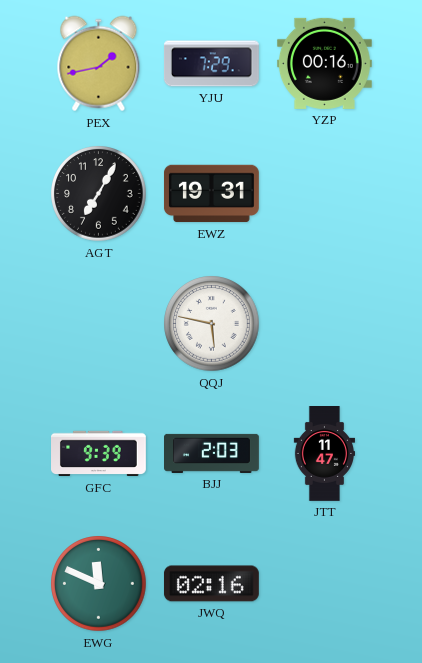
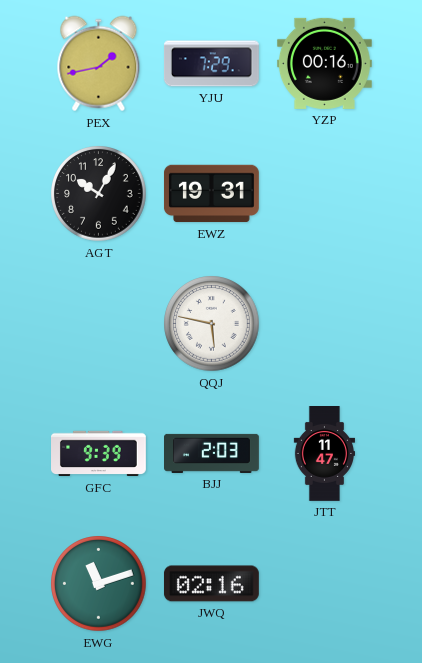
AGT: 7:05 -> 10:05
EWG: 11:49 -> 11:12
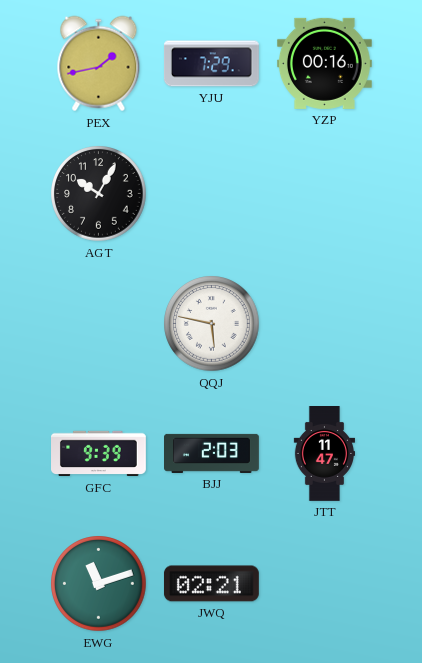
EWZ: 19:31 -> none
JWQ: 02:16 -> 02:21
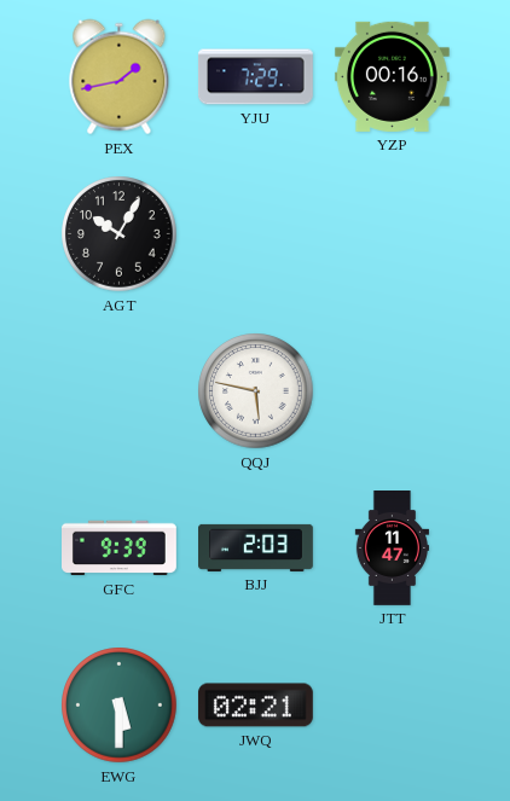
EWG: 11:12 -> 5:30
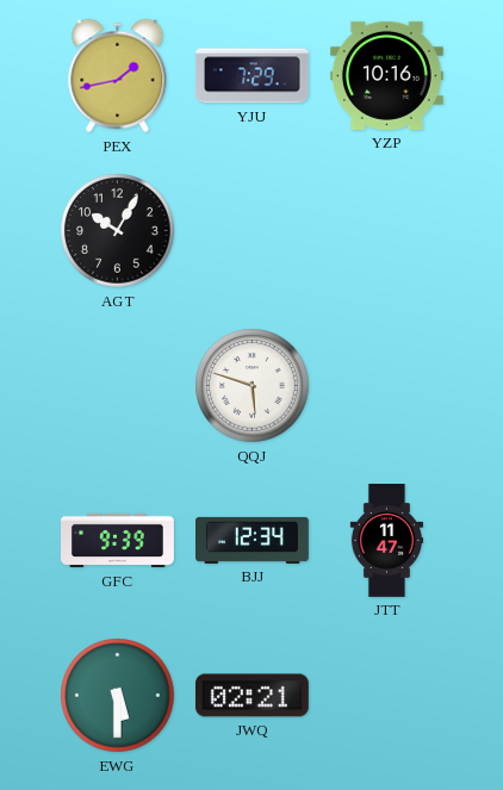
YZP: 00:16 -> 10:16
QQJ: 5:47 -> 5:48
BJJ: 2:03 -> 12:34
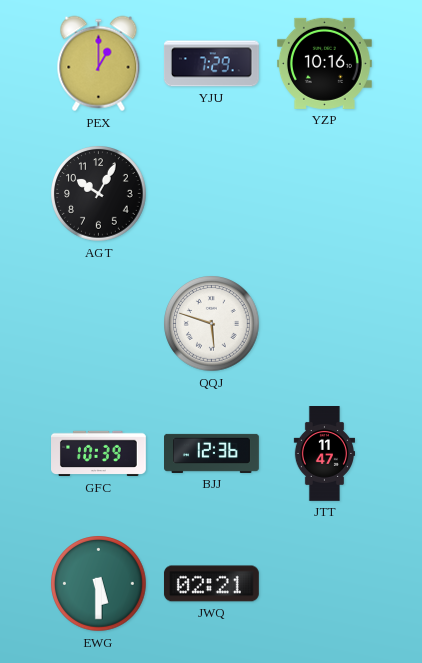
PEX: 1:43 -> 1:00
GFC: 9:39 -> 10:39
BJJ: 12:34 -> 12:36
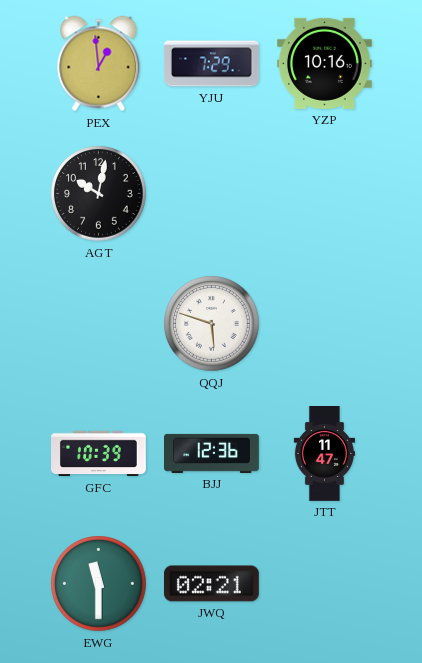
PEX: 1:00 -> 12:59
AGT: 10:05 -> 10:02
EWG: 5:30 -> 11:30
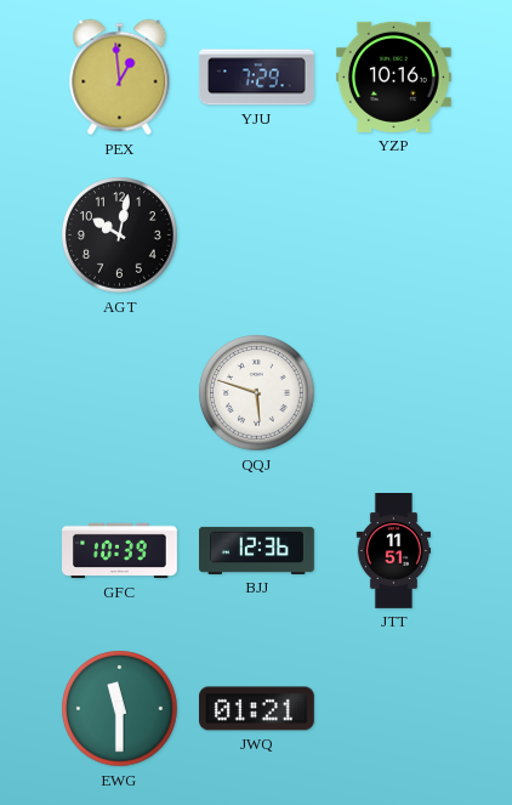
JTT: 11:47 -> 11:51
JWQ: 02:21 -> 01:21
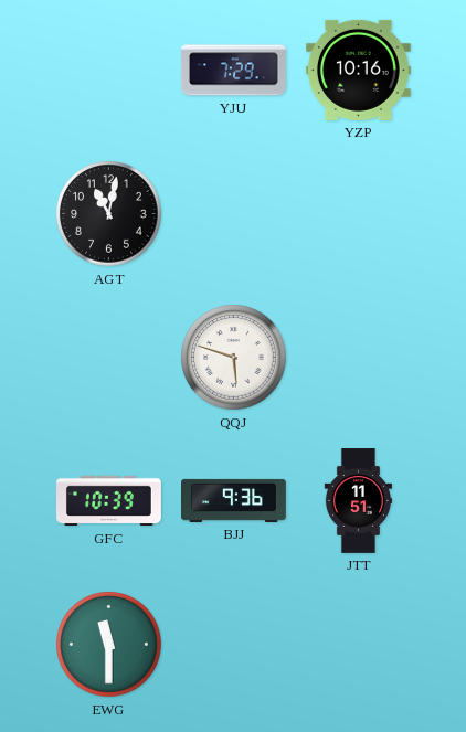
PEX: 12:59 -> none
AGT: 10:02 -> 11:02
BJJ: 12:36 -> 9:36
JWQ: 01:21 -> none
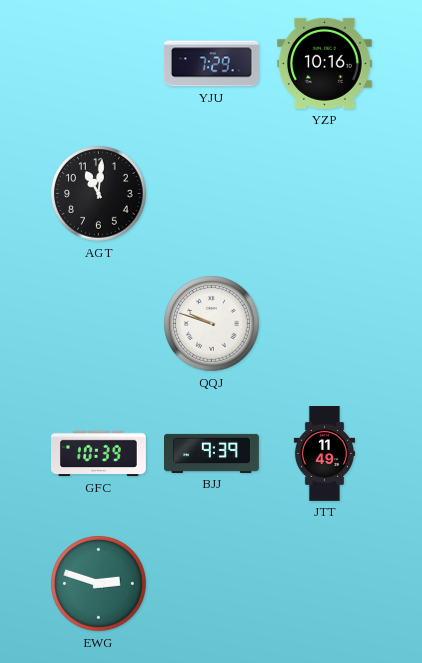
AGT: 11:02 -> 11:01
QQJ: 5:48 -> 9:48
BJJ: 9:36 -> 9:39
JTT: 11:51 -> 11:49
EWG: 11:30 -> 2:48
